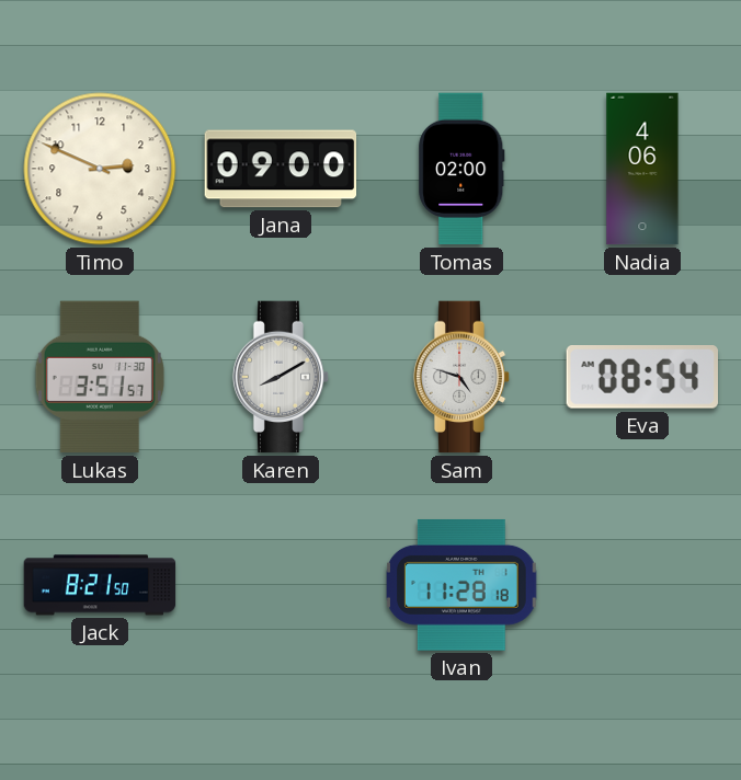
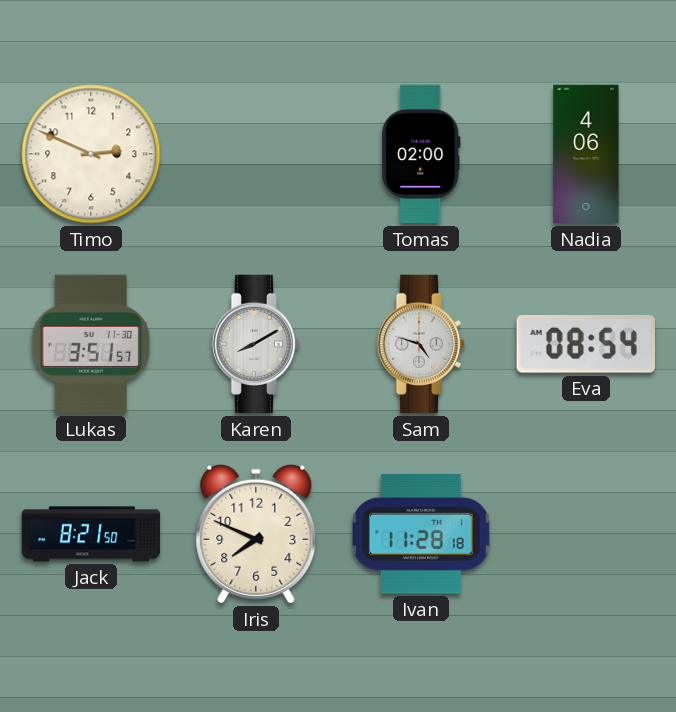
Jana: 09:00 -> none
Iris: none -> 7:49
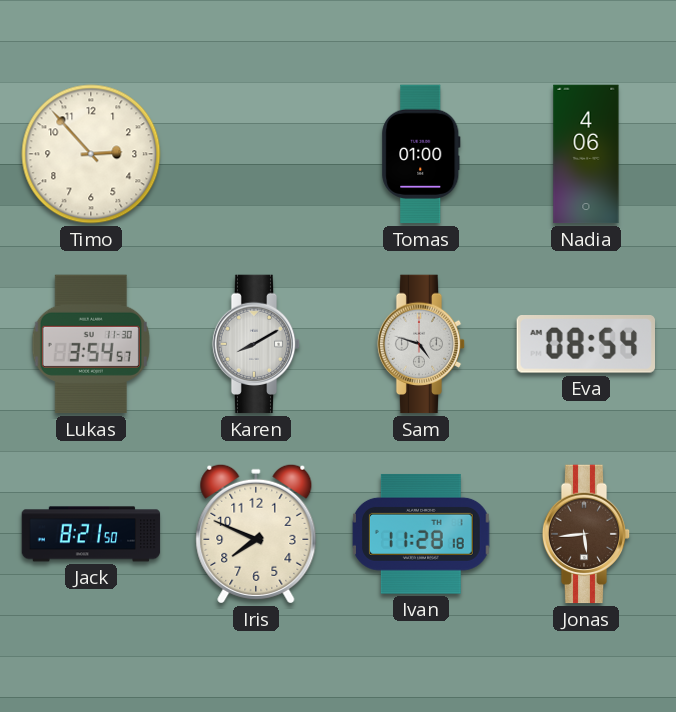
Timo: 2:49 -> 2:53
Tomas: 02:00 -> 01:00
Lukas: 3:51 -> 3:54
Jonas: none -> 5:44
